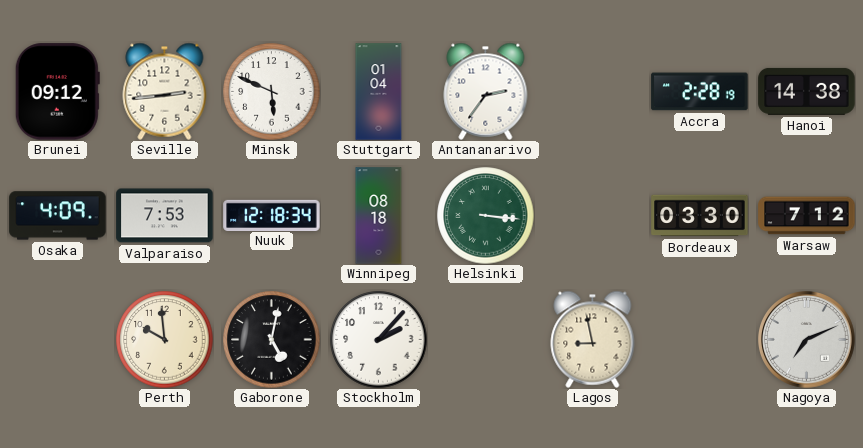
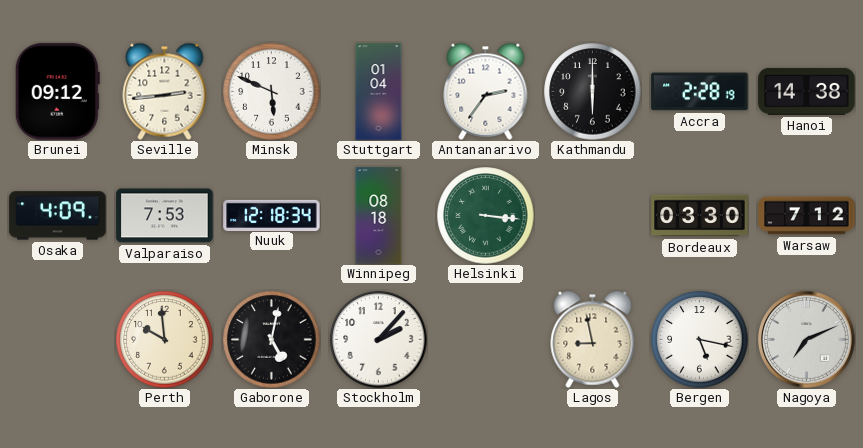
Kathmandu: none -> 6:00
Bergen: none -> 5:17
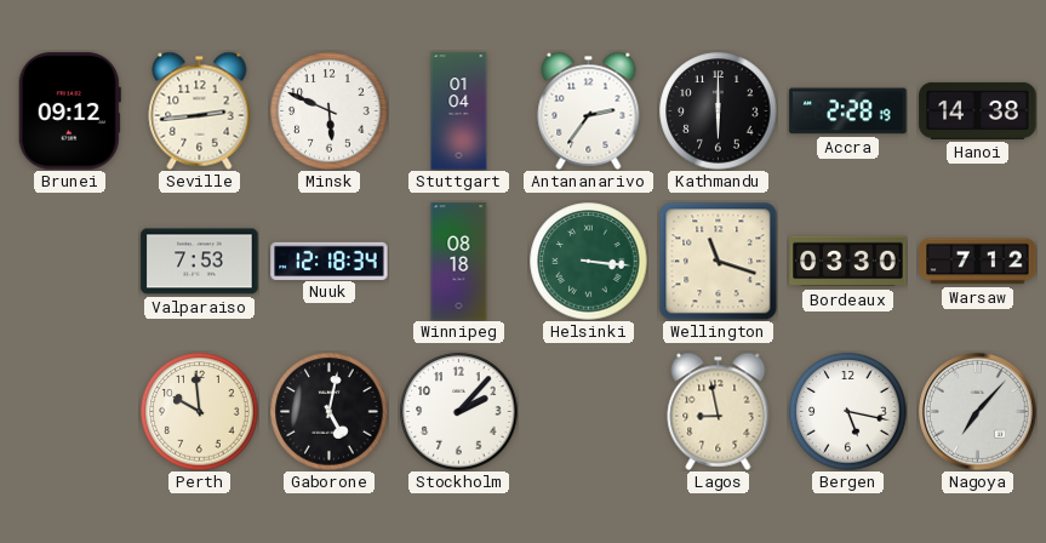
Osaka: 4:09 -> none
Wellington: none -> 11:18
Nagoya: 7:11 -> 7:07
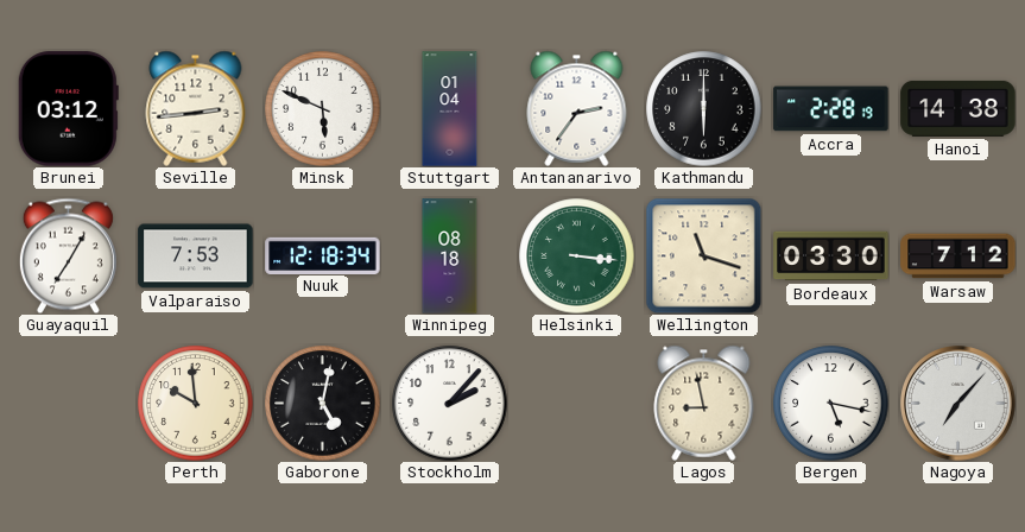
Brunei: 09:12 -> 03:12
Guayaquil: none -> 7:05
